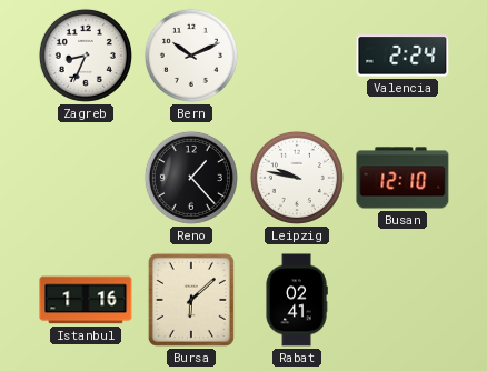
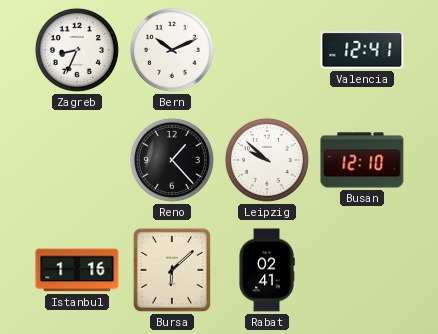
Valencia: 2:24 -> 12:41
Leipzig: 9:47 -> 9:52
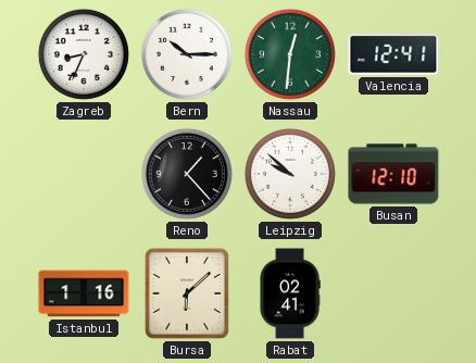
Bern: 10:11 -> 10:15
Nassau: none -> 12:31
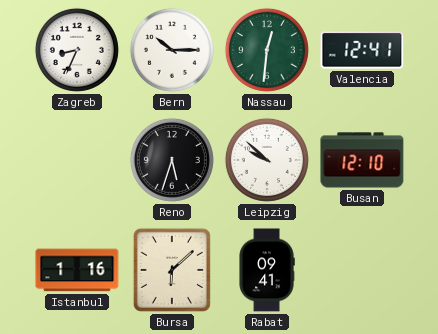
Reno: 1:23 -> 5:33
Rabat: 02:41 -> 09:41
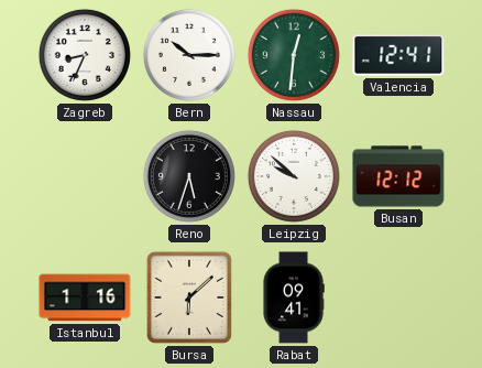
Busan: 12:10 -> 12:12
